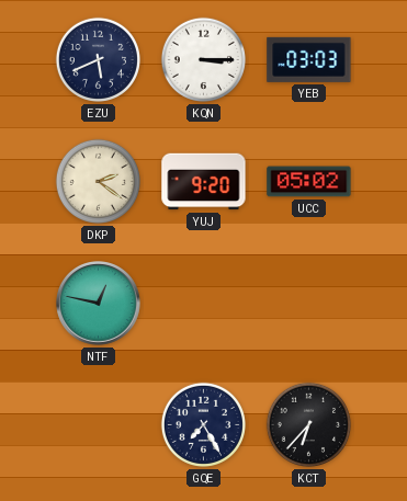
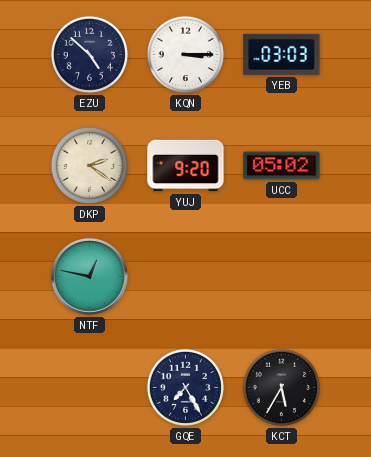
EZU: 5:41 -> 4:52
KCT: 6:37 -> 5:35
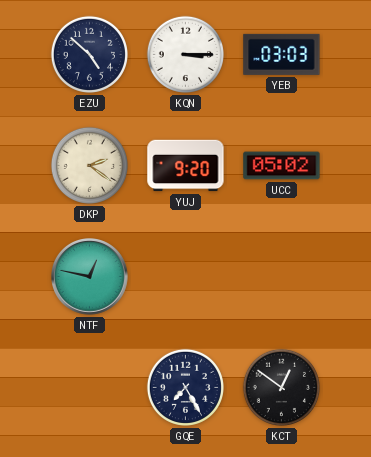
KCT: 5:35 -> 12:51
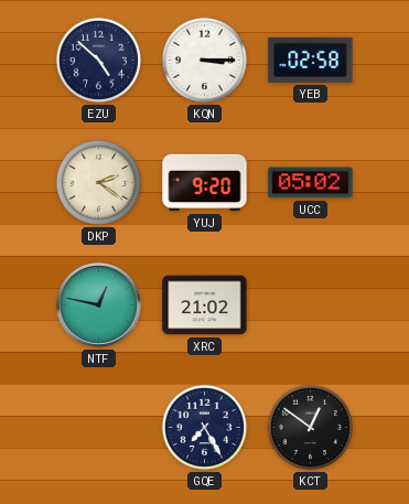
YEB: 03:03 -> 02:58
XRC: none -> 21:02
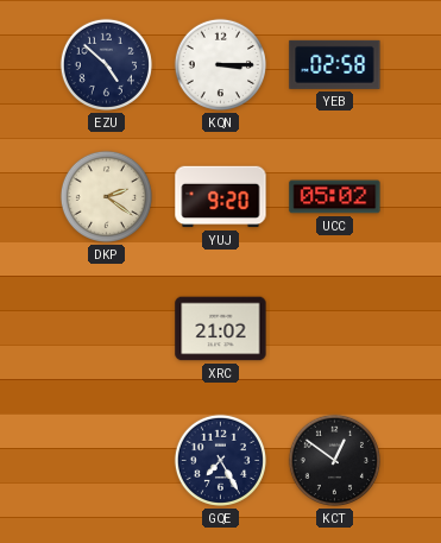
NTF: 12:47 -> none
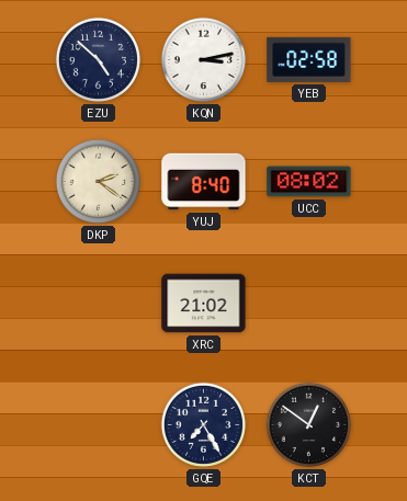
KQN: 3:15 -> 3:13
YUJ: 9:20 -> 8:40
UCC: 05:02 -> 08:02
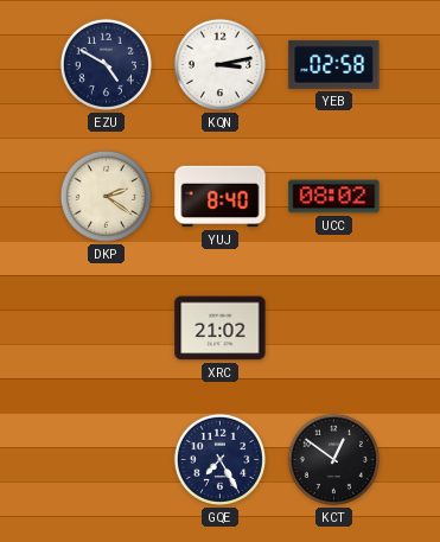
EZU: 4:52 -> 4:50
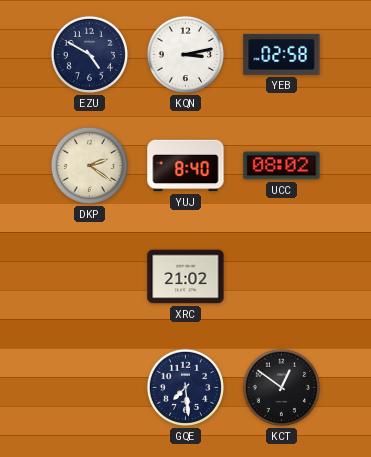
GQE: 7:25 -> 7:29
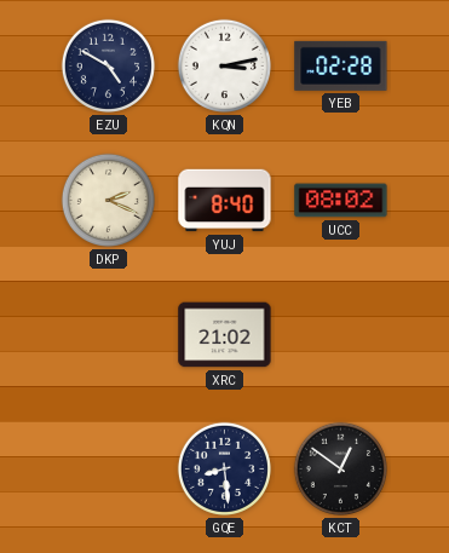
YEB: 02:58 -> 02:28
DKP: 2:21 -> 2:19
GQE: 7:29 -> 8:29
